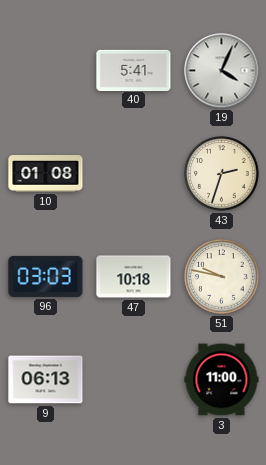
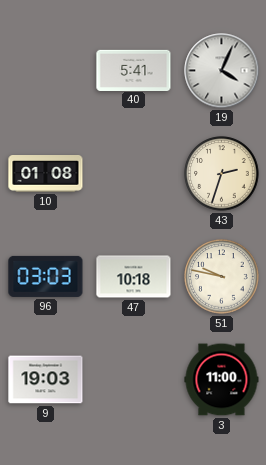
9: 06:13 -> 19:03
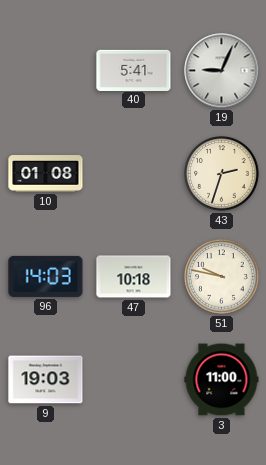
19: 4:04 -> 9:04
96: 03:03 -> 14:03
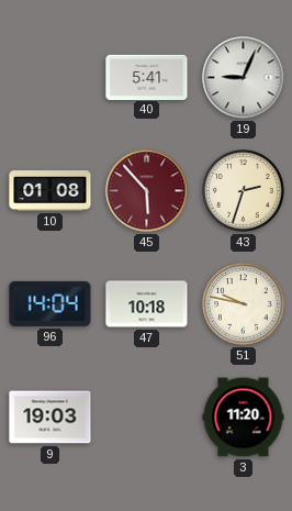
45: none -> 5:53
96: 14:03 -> 14:04
3: 11:00 -> 11:20
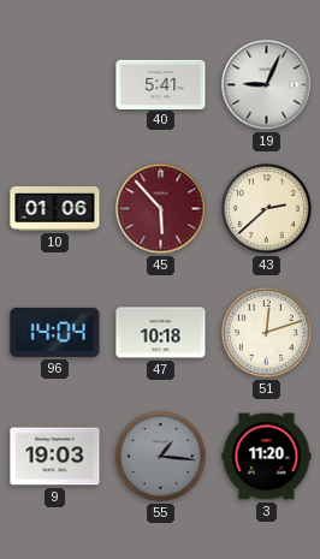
10: 01:08 -> 01:06
43: 2:33 -> 2:38
51: 9:47 -> 12:12
55: none -> 1:16
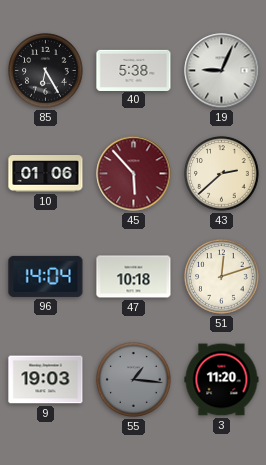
85: none -> 6:25
40: 5:41 -> 5:38
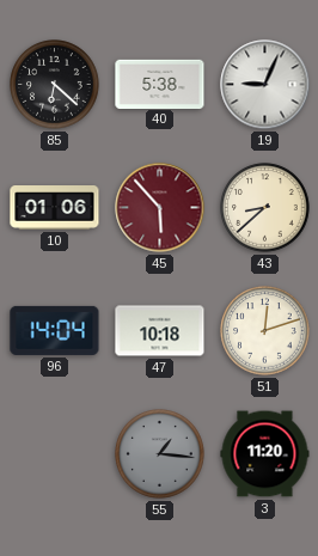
85: 6:25 -> 6:22
43: 2:38 -> 8:38
9: 19:03 -> none
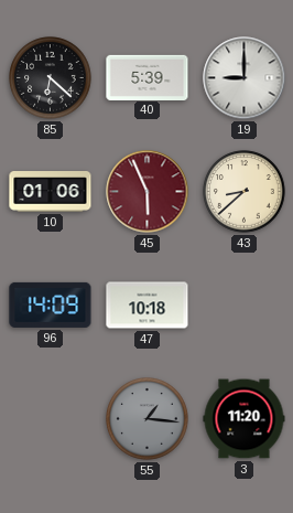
40: 5:38 -> 5:39
19: 9:04 -> 9:00
45: 5:53 -> 5:56
96: 14:04 -> 14:09
51: 12:12 -> none
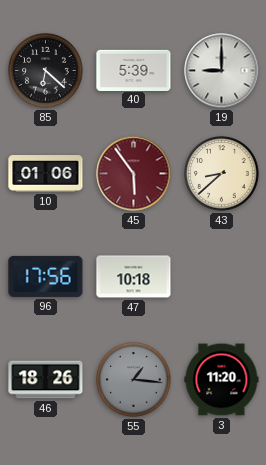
45: 5:56 -> 5:54
96: 14:09 -> 17:56
46: none -> 18:26
